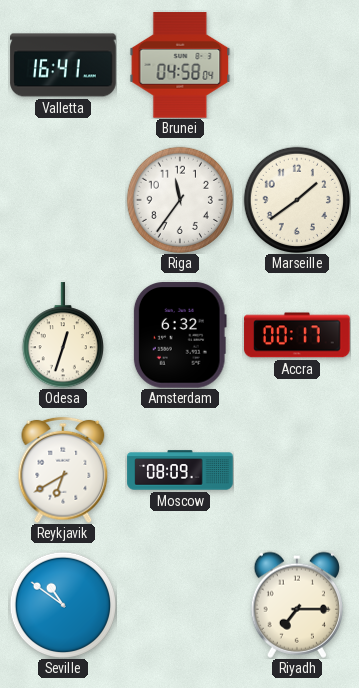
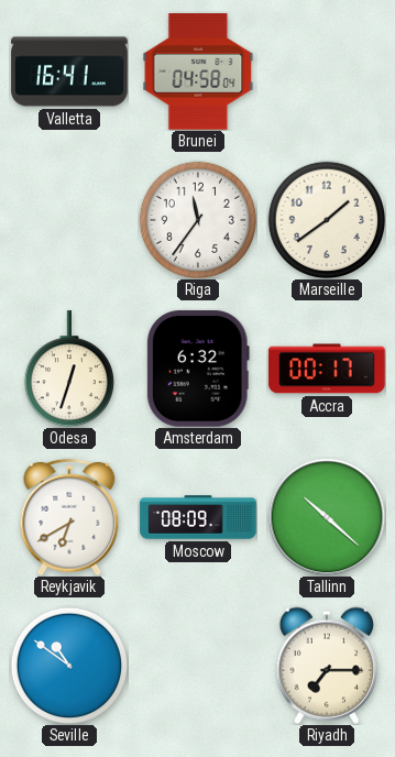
Tallinn: none -> 10:22
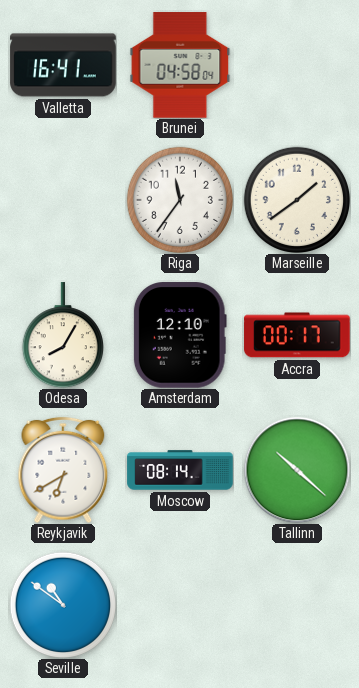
Odesa: 12:33 -> 8:05
Amsterdam: 6:32 -> 12:10
Moscow: 08:09 -> 08:14
Riyadh: 7:15 -> none
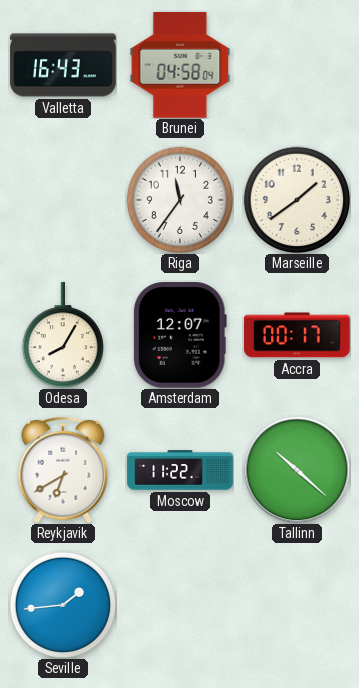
Valletta: 16:41 -> 16:43
Amsterdam: 12:10 -> 12:07
Moscow: 08:14 -> 11:22
Seville: 10:51 -> 1:44
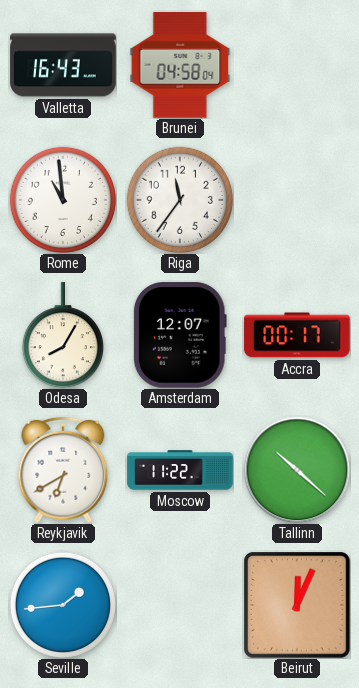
Rome: none -> 10:59
Marseille: 1:39 -> none
Beirut: none -> 12:04
